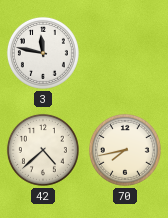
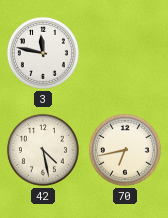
42: 4:38 -> 4:28
70: 7:43 -> 6:43
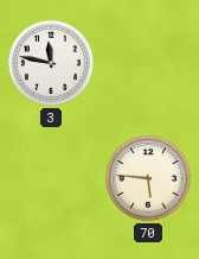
42: 4:28 -> none
70: 6:43 -> 5:46
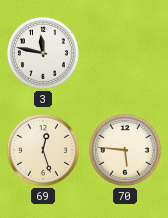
69: none -> 12:27
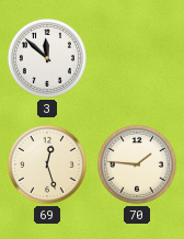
3: 11:47 -> 11:52
70: 5:46 -> 1:46
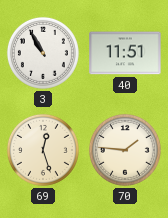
3: 11:52 -> 10:55
40: none -> 11:51
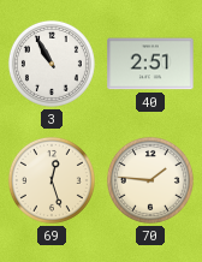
40: 11:51 -> 2:51
